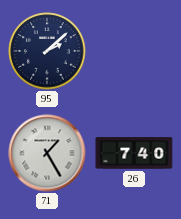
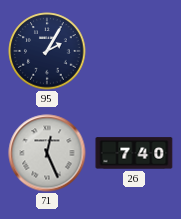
95: 2:08 -> 2:05
71: 1:25 -> 12:26
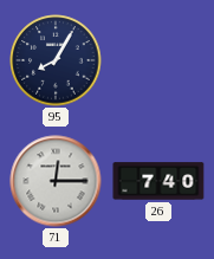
95: 2:05 -> 8:05
71: 12:26 -> 12:15
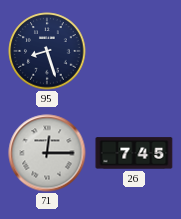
95: 8:05 -> 8:27
26: 7:40 -> 7:45
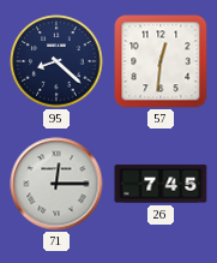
95: 8:27 -> 8:22
57: none -> 12:31
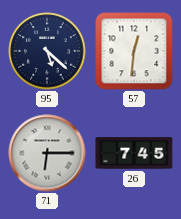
95: 8:22 -> 5:22
71: 12:15 -> 6:15
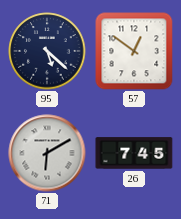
57: 12:31 -> 12:51
71: 6:15 -> 6:10
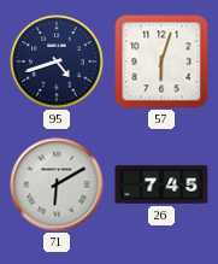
95: 5:22 -> 4:42
57: 12:51 -> 6:03
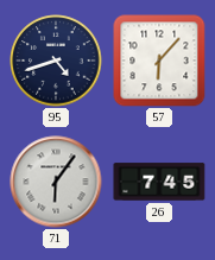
57: 6:03 -> 6:07
71: 6:10 -> 6:06
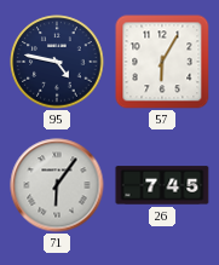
95: 4:42 -> 4:47
57: 6:07 -> 6:05
